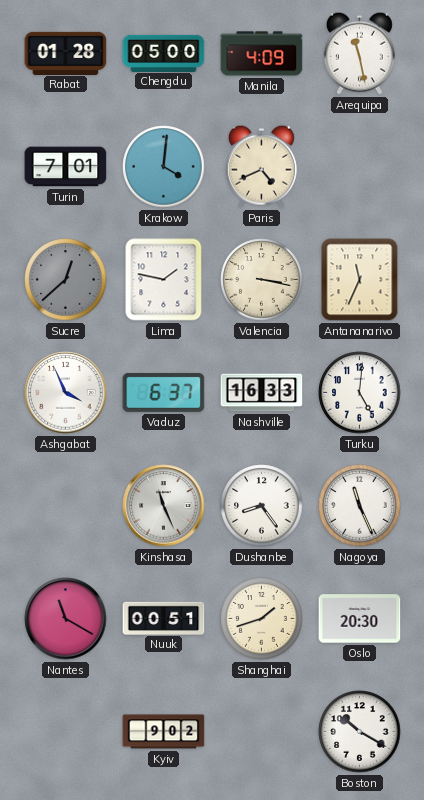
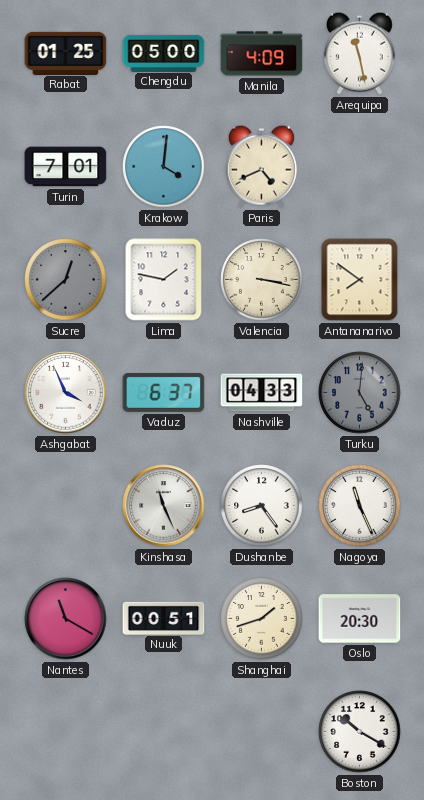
Rabat: 01:28 -> 01:25
Antananarivo: 11:34 -> 7:51
Nashville: 16:33 -> 04:33
Turku dial: white -> grey
Kyiv: 9:02 -> none
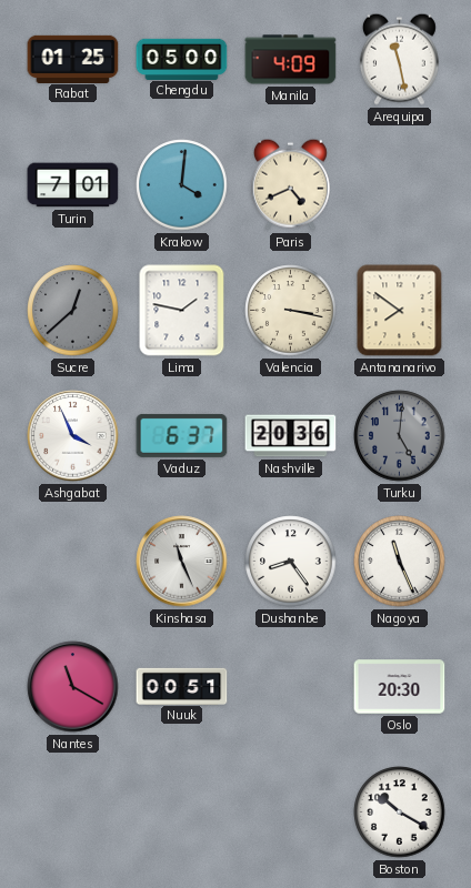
Nashville: 04:33 -> 20:36
Shanghai: 1:42 -> none
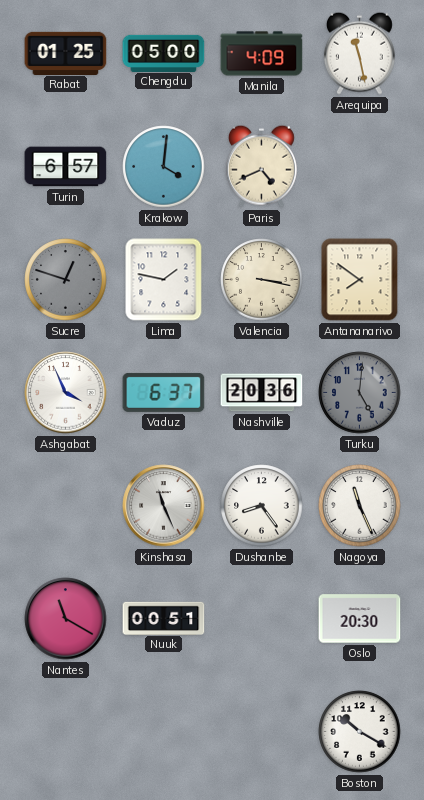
Turin: 7:01 -> 6:57
Sucre: 12:38 -> 12:48
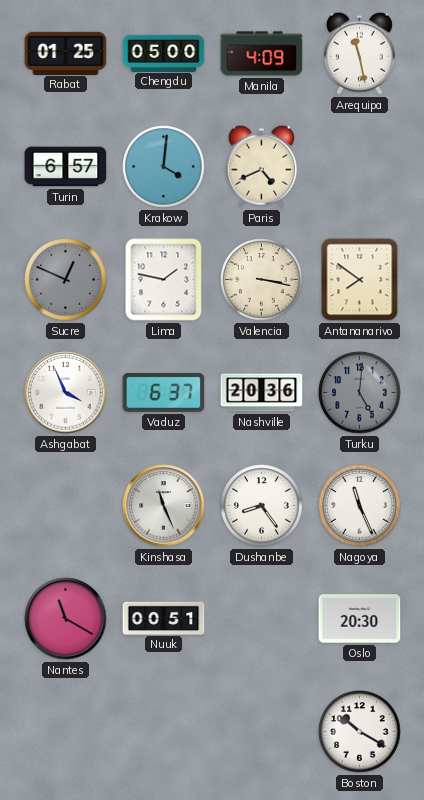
Sucre: 12:48 -> 12:49
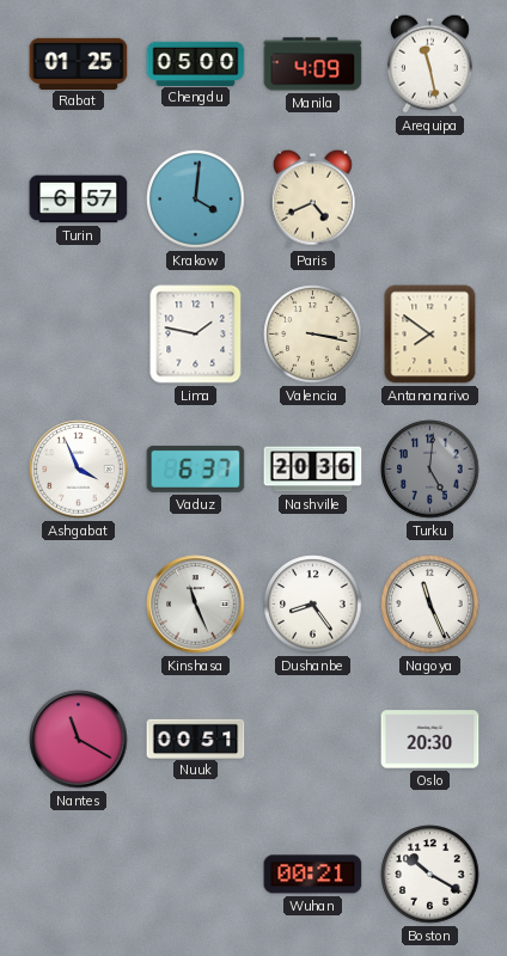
Sucre: 12:49 -> none
Wuhan: none -> 00:21
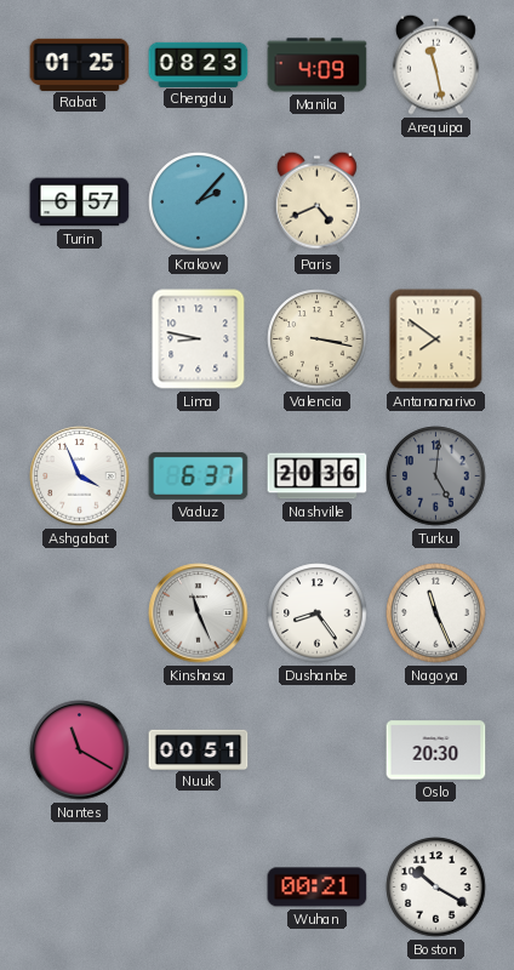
Chengdu: 05:00 -> 08:23
Krakow: 4:01 -> 2:07
Lima: 1:47 -> 8:47
